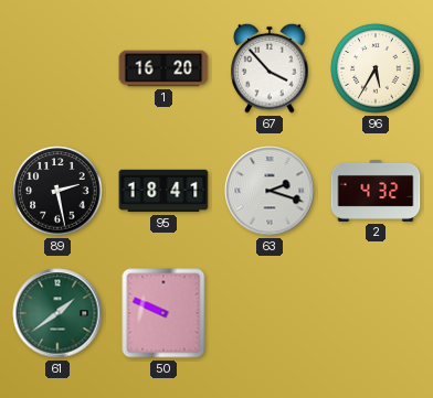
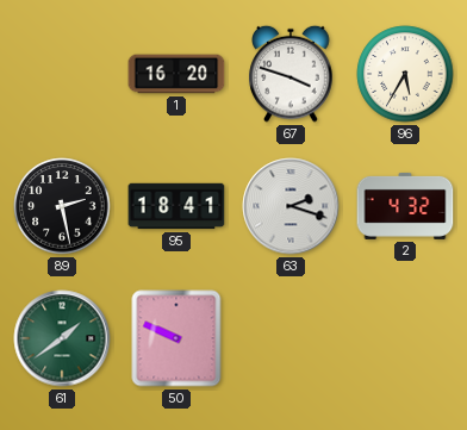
67: 3:53 -> 3:48
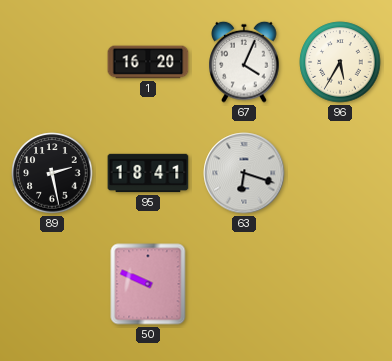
67: 3:48 -> 4:04
63: 2:18 -> 6:18
2: 4:32 -> none
61: 1:39 -> none
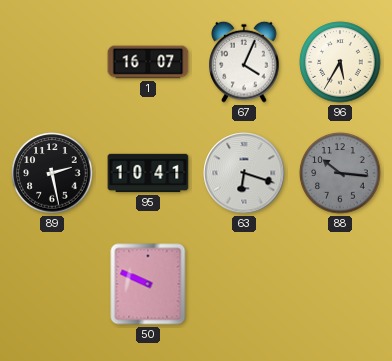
1: 16:20 -> 16:07
95: 18:41 -> 10:41
88: none -> 10:16
